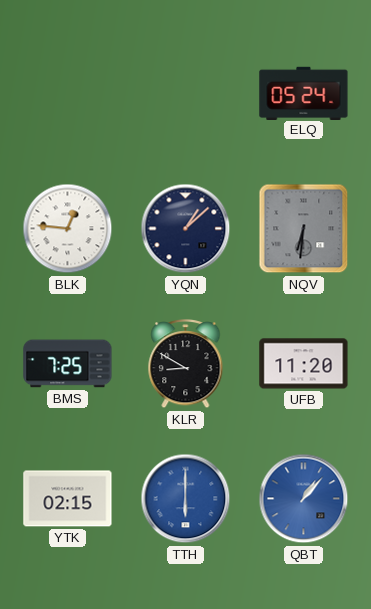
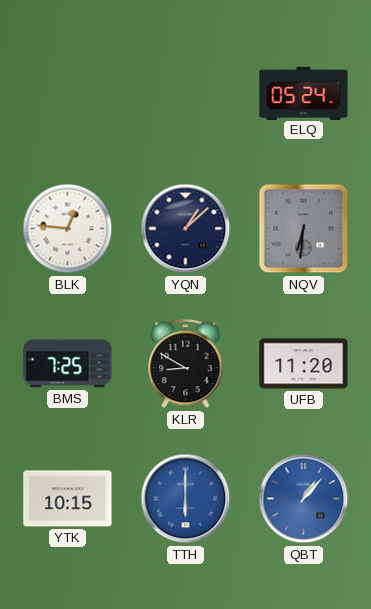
YTK: 02:15 -> 10:15
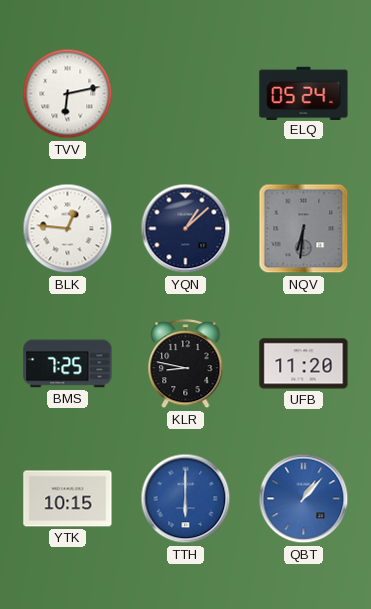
TVV: none -> 6:13
KLR: 8:50 -> 8:47
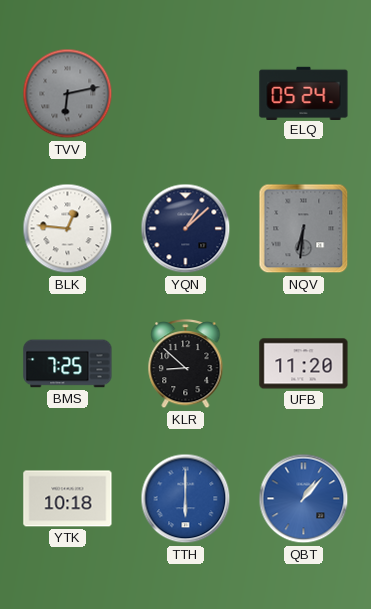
TVV dial: white -> grey
KLR: 8:47 -> 8:52
YTK: 10:15 -> 10:18
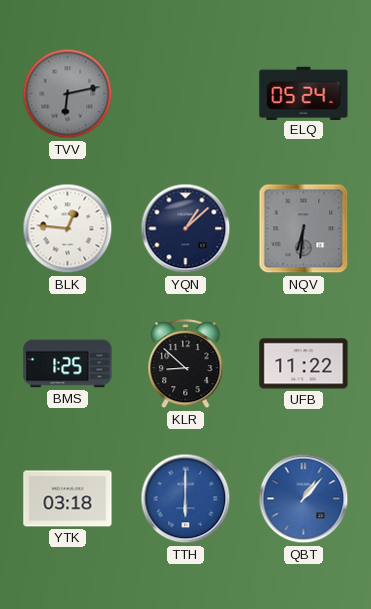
BMS: 7:25 -> 1:25
UFB: 11:20 -> 11:22
YTK: 10:18 -> 03:18
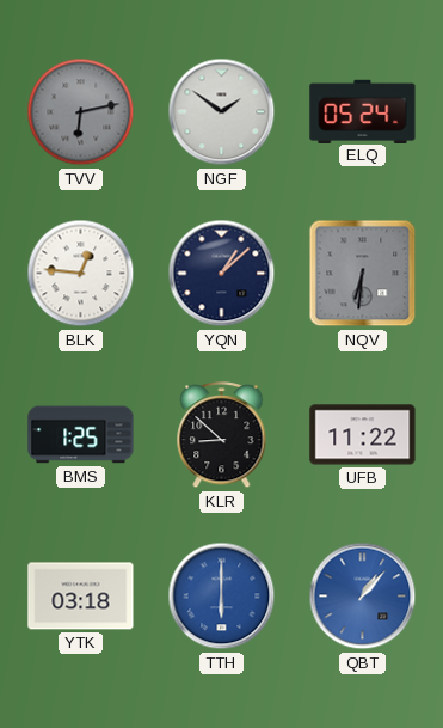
NGF: none -> 1:51
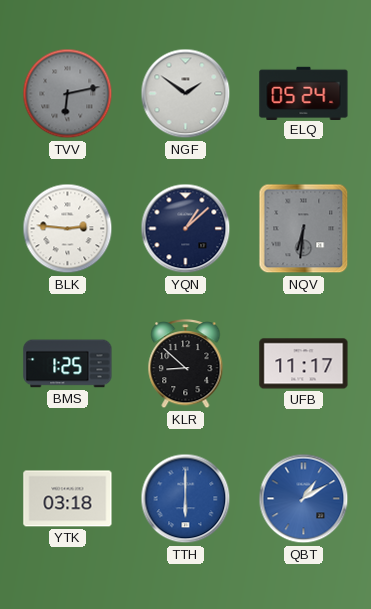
BLK: 12:46 -> 2:46
UFB: 11:22 -> 11:17
QBT: 1:07 -> 1:10
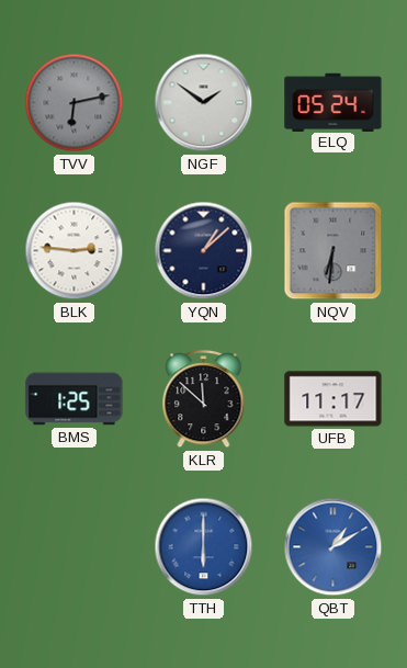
KLR: 8:52 -> 11:52
YTK: 03:18 -> none
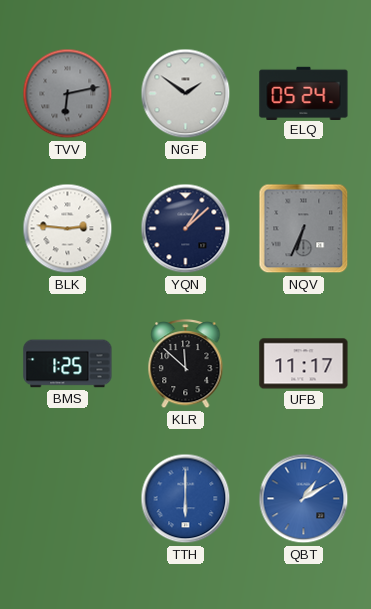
NQV: 6:31 -> 6:34
